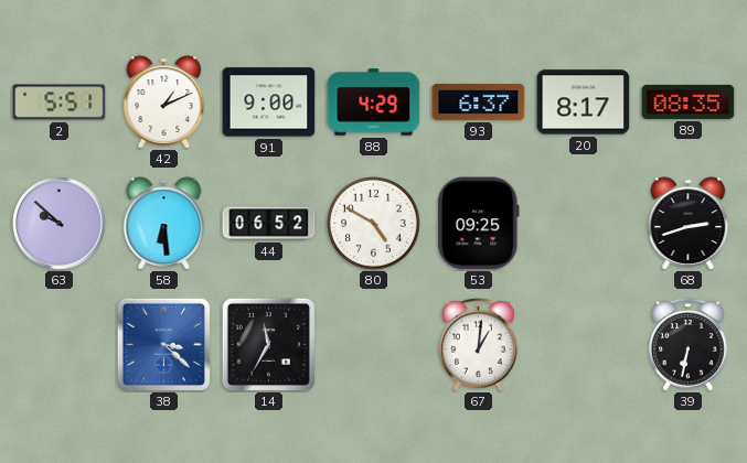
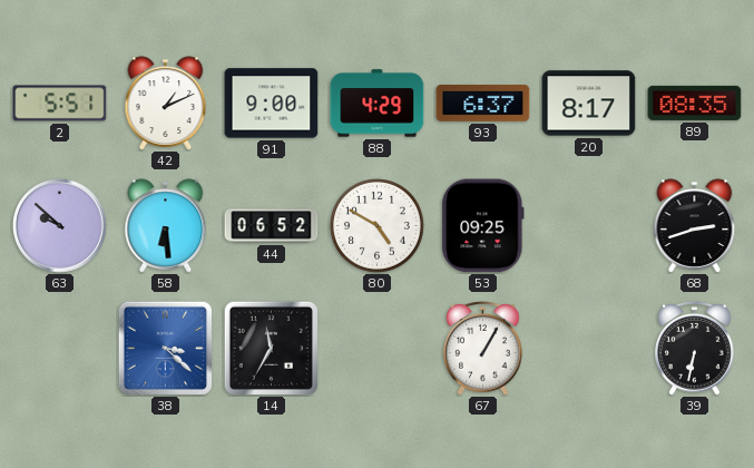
67: 1:01 -> 1:05
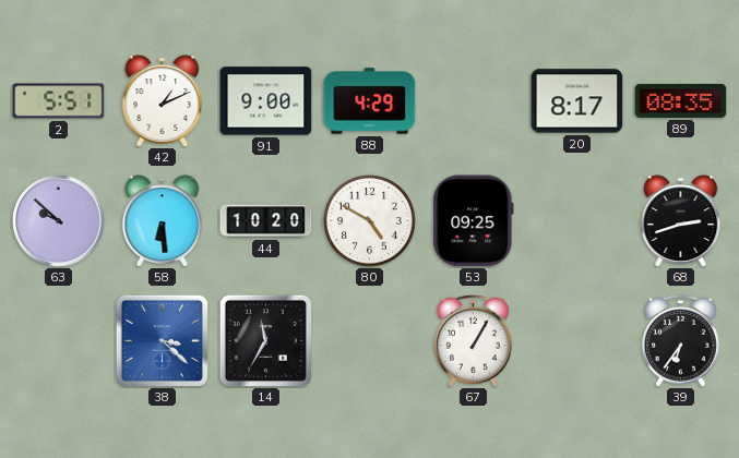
93: 6:37 -> none
44: 06:52 -> 10:20
39: 6:32 -> 6:36
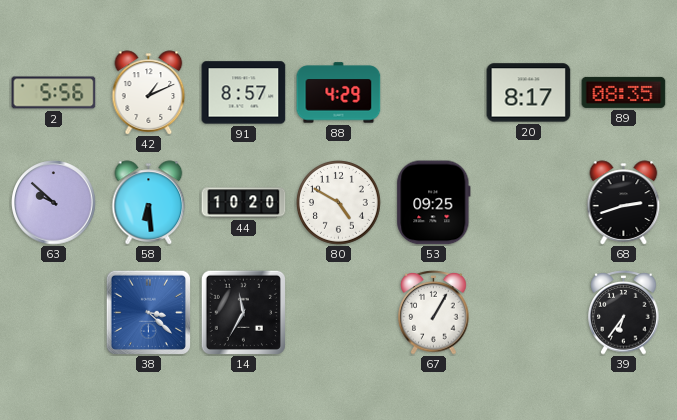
2: 5:51 -> 5:56
91: 9:00 -> 8:57
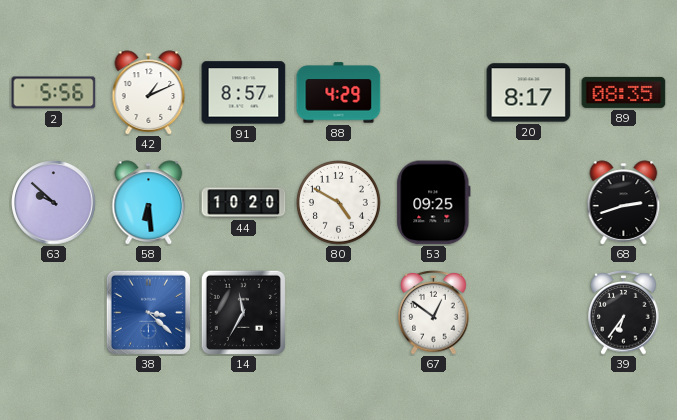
67: 1:05 -> 12:51
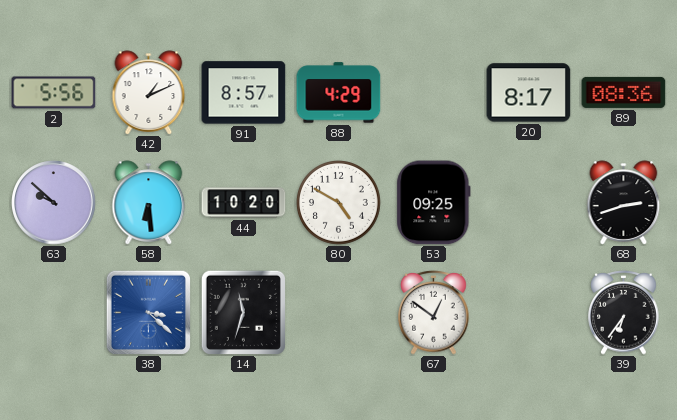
89: 08:35 -> 08:36
14: 11:35 -> 11:33
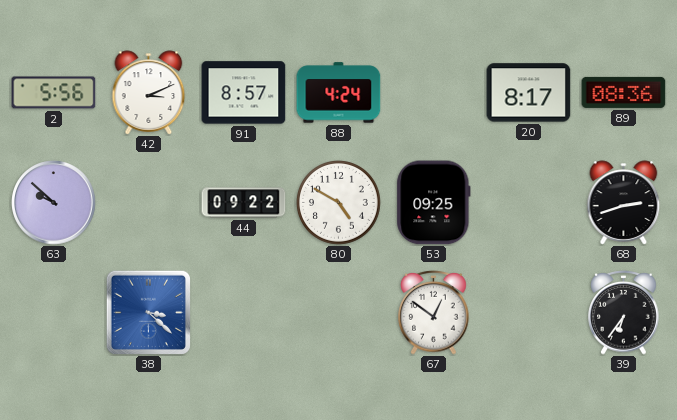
42: 1:11 -> 3:11
88: 4:29 -> 4:24
58: 6:29 -> none
44: 10:20 -> 09:22
14: 11:33 -> none
